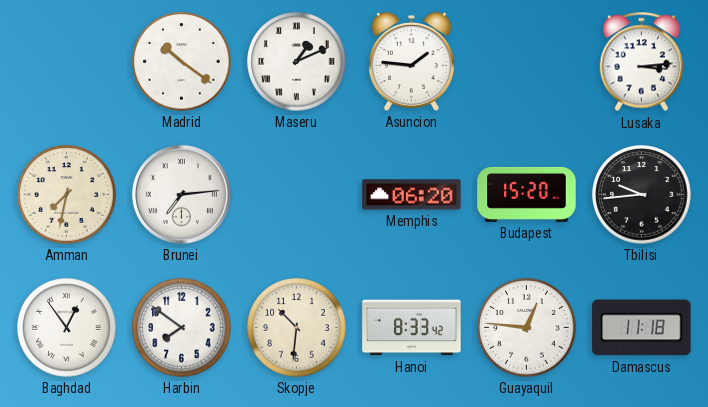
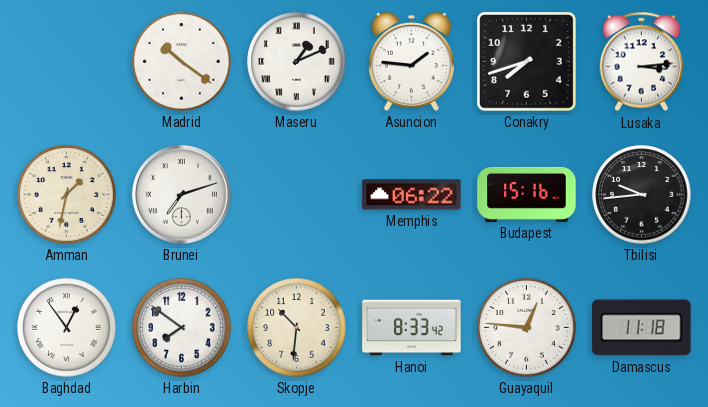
Conakry: none -> 7:42
Amman: 7:32 -> 1:32
Brunei: 7:14 -> 7:12
Memphis: 06:20 -> 06:22
Budapest: 15:20 -> 15:16
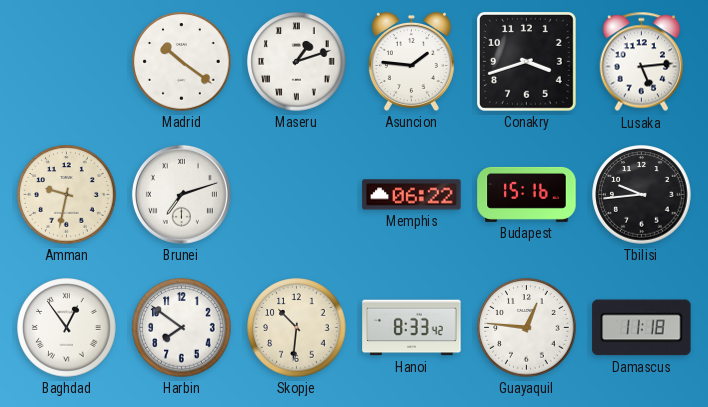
Maseru: 1:11 -> 1:12
Conakry: 7:42 -> 3:42
Lusaka: 3:14 -> 5:14
Amman: 1:32 -> 9:32
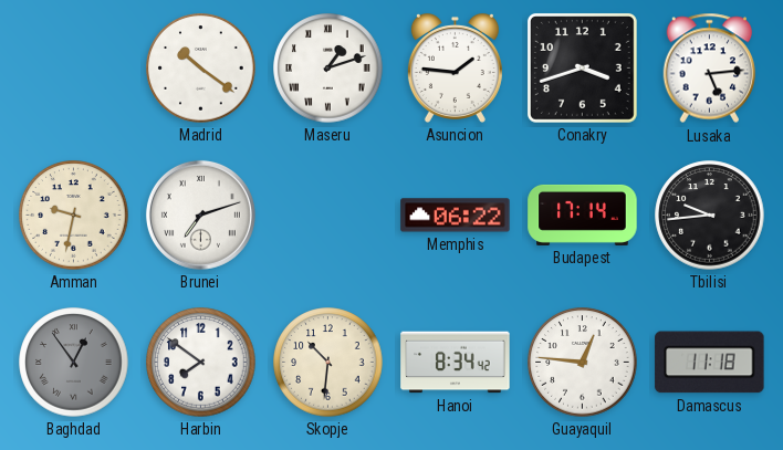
Budapest: 15:16 -> 17:14
Baghdad dial: white -> grey
Hanoi: 8:33 -> 8:34
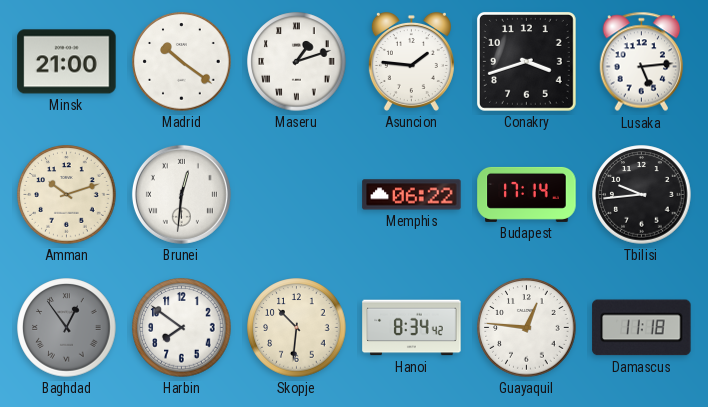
Minsk: none -> 21:00
Amman: 9:32 -> 10:12
Brunei: 7:12 -> 12:31
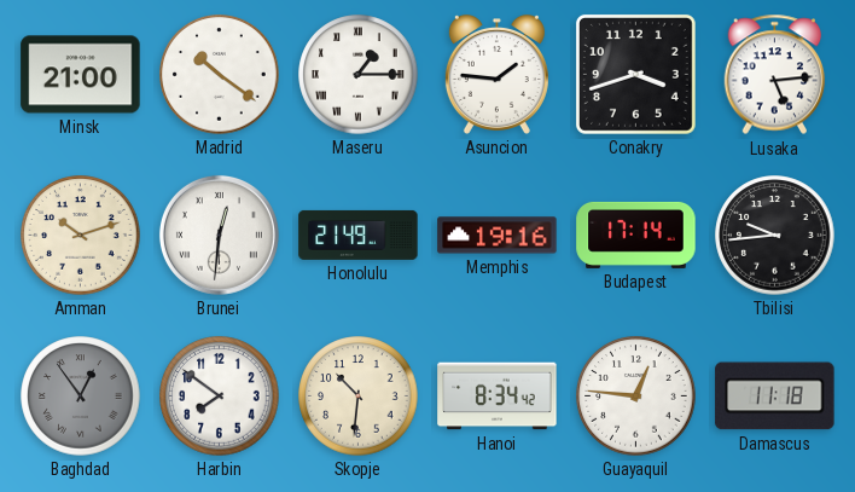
Maseru: 1:12 -> 1:15
Honolulu: none -> 21:49
Memphis: 06:22 -> 19:16
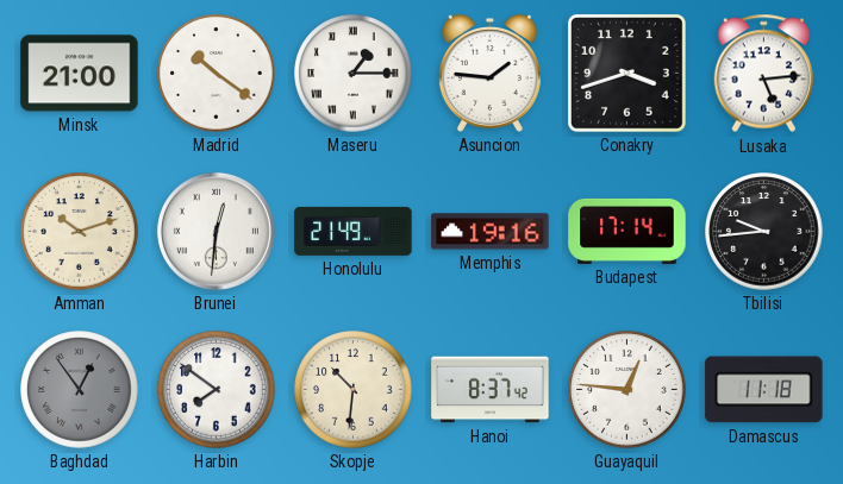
Hanoi: 8:34 -> 8:37
